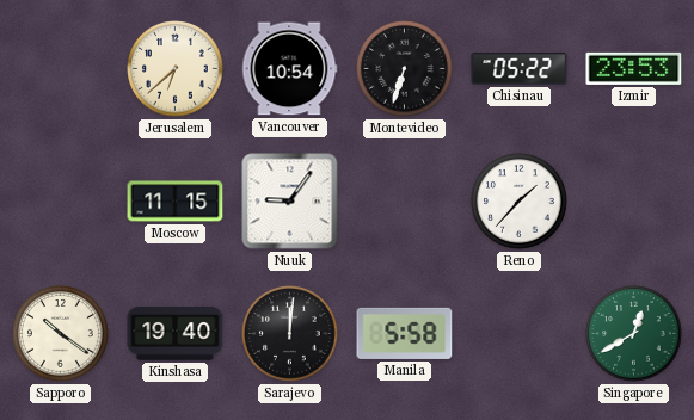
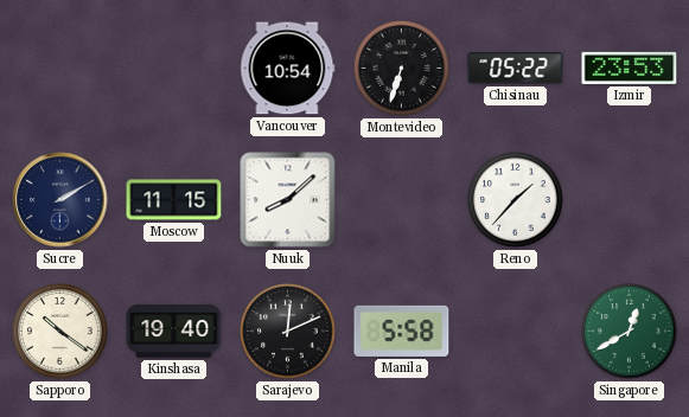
Jerusalem: 6:38 -> none
Sucre: none -> 2:10
Nuuk: 9:06 -> 8:08
Sarajevo: 12:01 -> 12:11
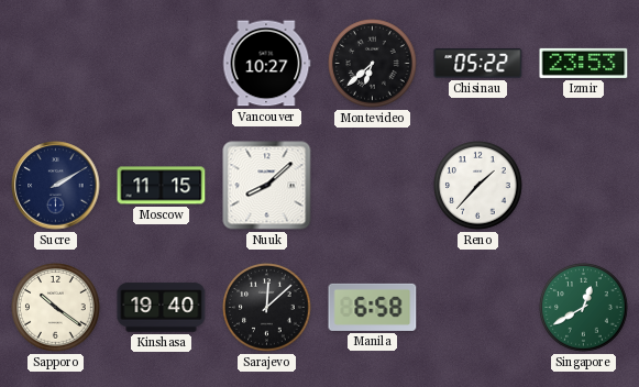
Vancouver: 10:54 -> 10:27
Montevideo: 6:33 -> 6:38
Sarajevo: 12:11 -> 12:08
Manila: 5:58 -> 6:58
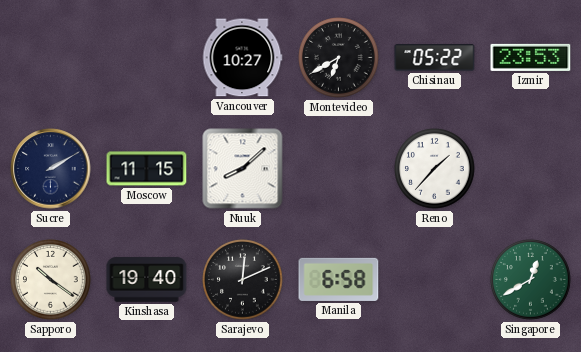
Montevideo: 6:38 -> 6:40
Sarajevo: 12:08 -> 12:11
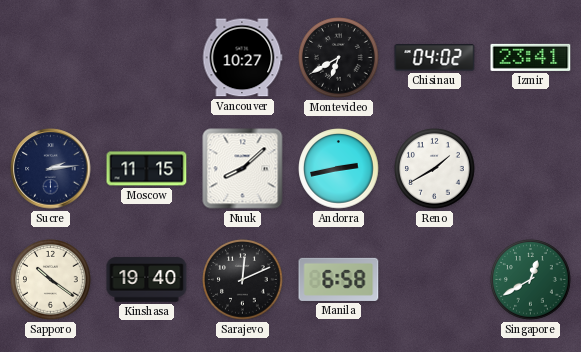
Chisinau: 05:22 -> 04:02
Izmir: 23:53 -> 23:41
Sucre: 2:10 -> 2:14
Andorra: none -> 2:43
Reno: 1:37 -> 1:40
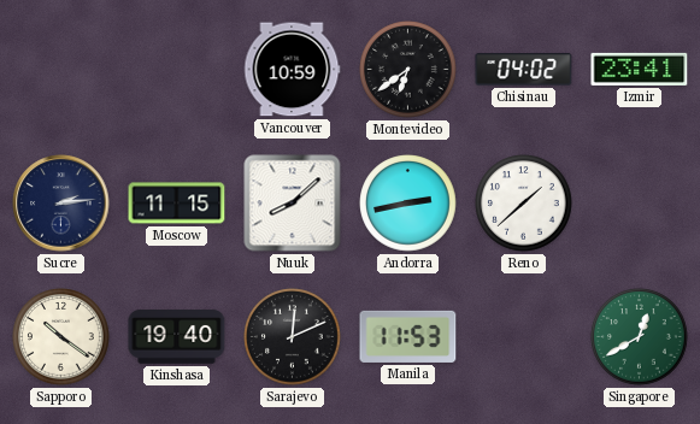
Vancouver: 10:27 -> 10:59
Montevideo: 6:40 -> 6:39
Reno: 1:40 -> 1:38
Manila: 6:58 -> 11:53
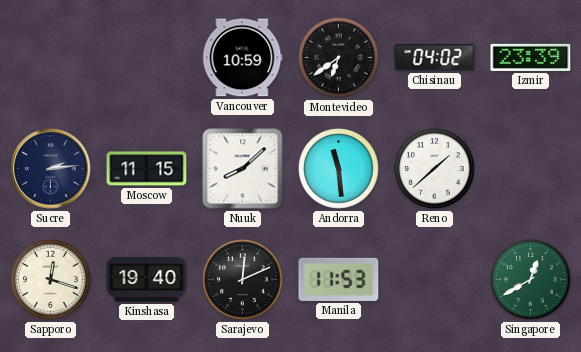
Izmir: 23:41 -> 23:39
Andorra: 2:43 -> 11:29
Sapporo: 10:21 -> 12:18
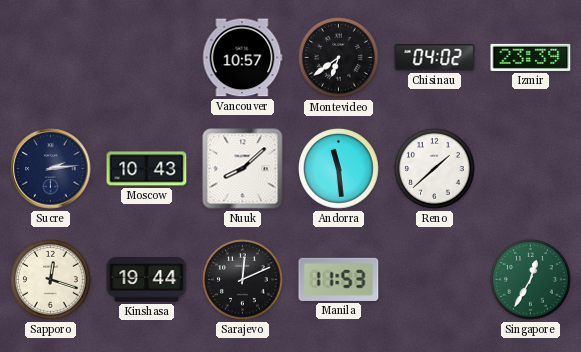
Vancouver: 10:59 -> 10:57
Moscow: 11:15 -> 10:43
Kinshasa: 19:40 -> 19:44
Singapore: 12:40 -> 12:35
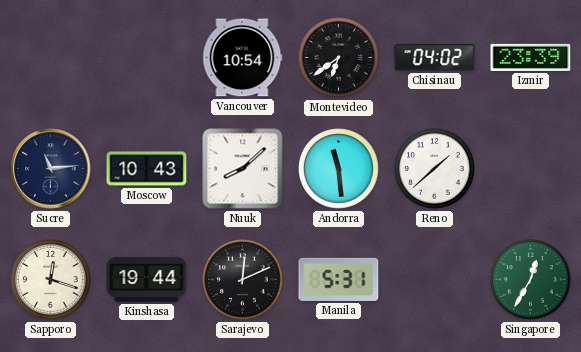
Vancouver: 10:57 -> 10:54
Sucre: 2:14 -> 11:14
Manila: 11:53 -> 5:31
